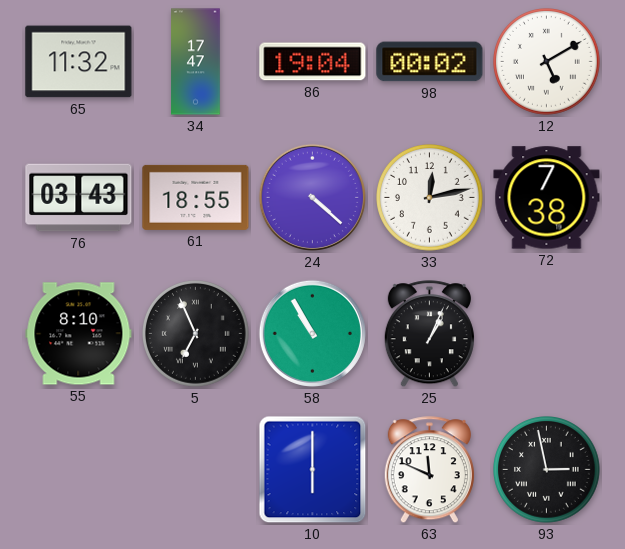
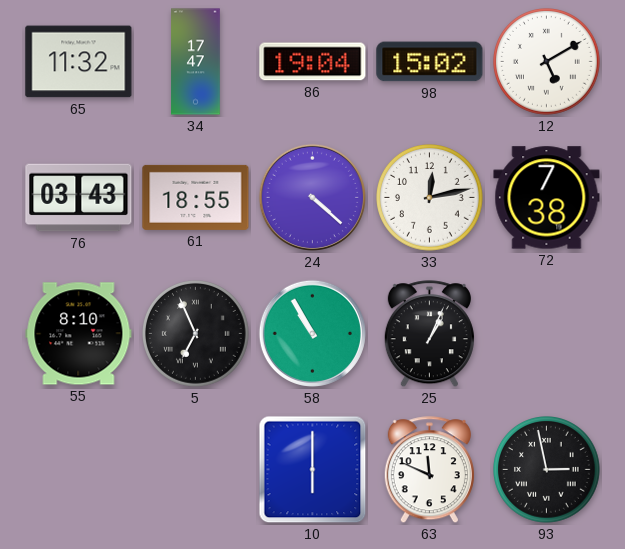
98: 00:02 -> 15:02
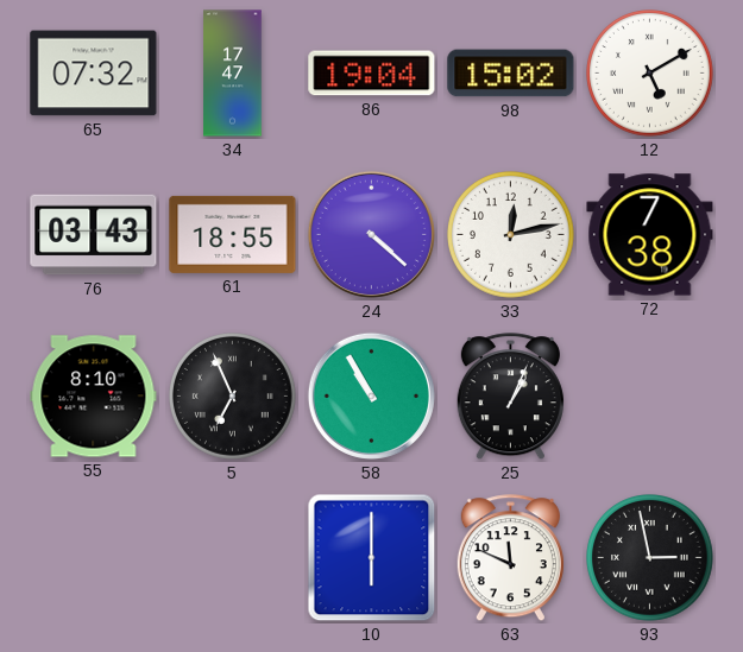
65: 11:32 -> 07:32
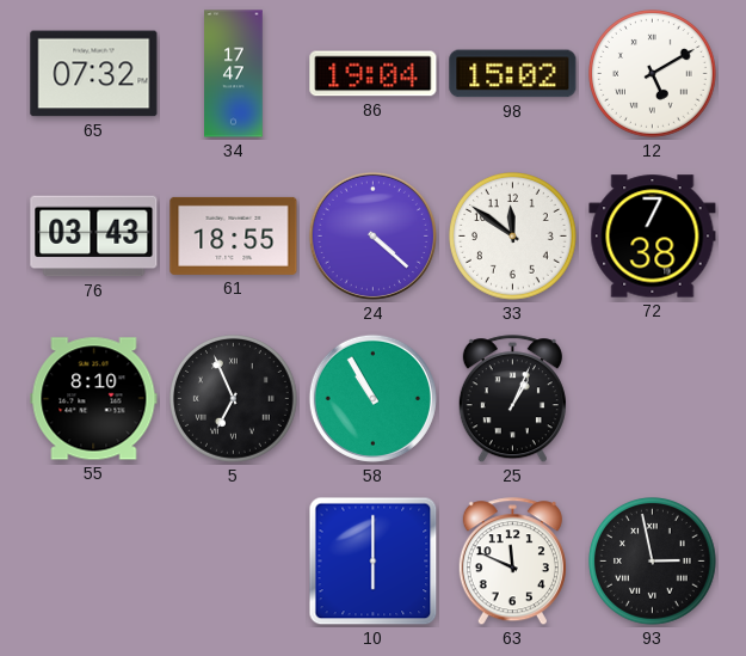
33: 12:13 -> 11:51
